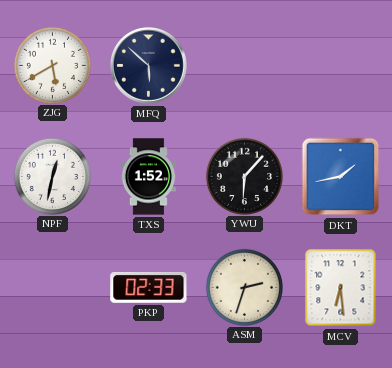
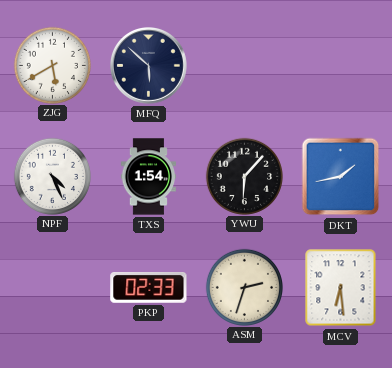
NPF: 12:32 -> 4:26
TXS: 1:52 -> 1:54
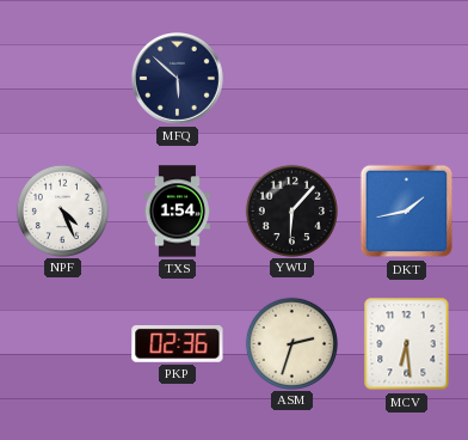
ZJG: 5:40 -> none
PKP: 02:33 -> 02:36
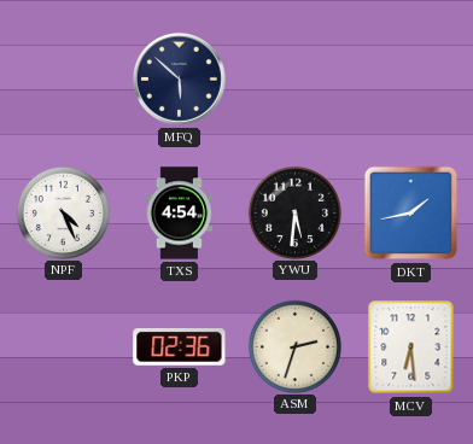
TXS: 1:54 -> 4:54
YWU: 6:07 -> 5:31
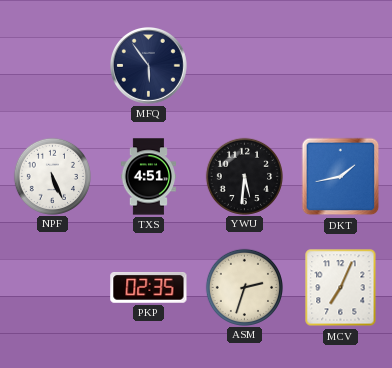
MFQ: 5:52 -> 5:54
NPF: 4:26 -> 5:26
TXS: 4:54 -> 4:51
PKP: 02:36 -> 02:35
MCV: 6:29 -> 7:04
